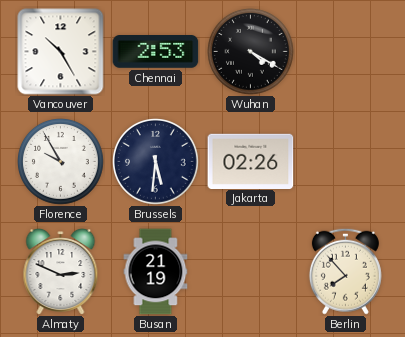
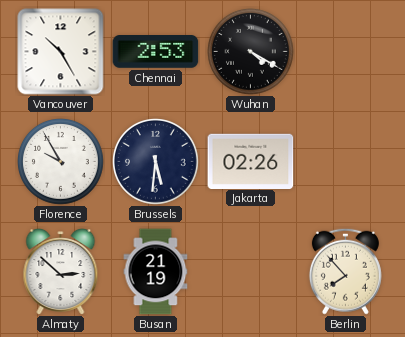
Almaty: 2:49 -> 2:52
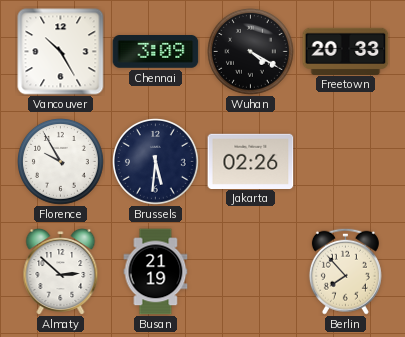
Chennai: 2:53 -> 3:09
Freetown: none -> 20:33
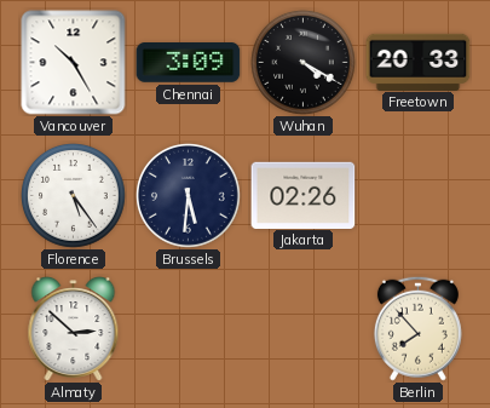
Florence: 9:55 -> 5:24
Busan: 21:19 -> none
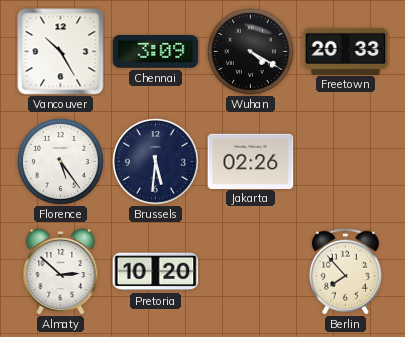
Pretoria: none -> 10:20
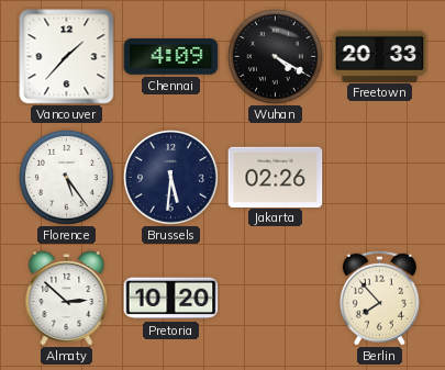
Vancouver: 10:25 -> 1:37
Chennai: 3:09 -> 4:09
